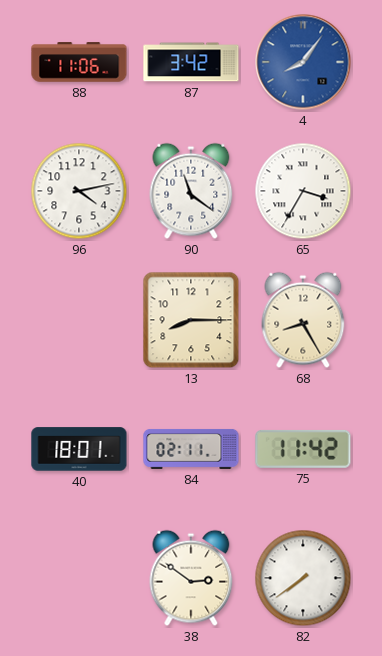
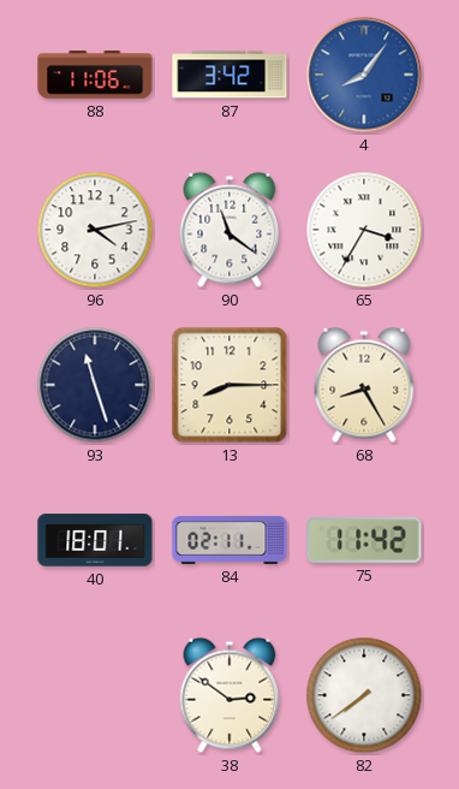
93: none -> 11:27
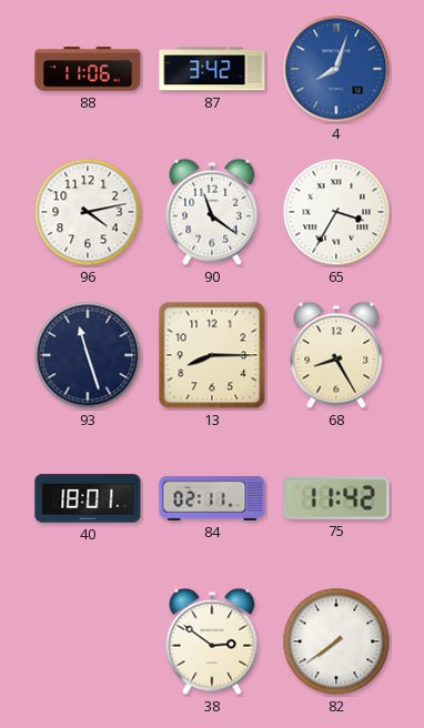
4: 8:06 -> 8:03
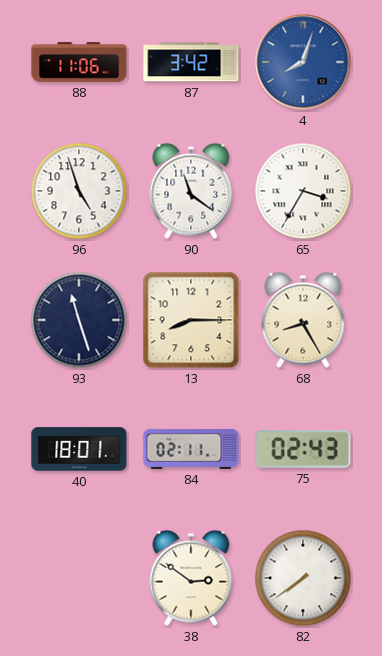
96: 4:13 -> 4:57
75: 11:42 -> 02:43
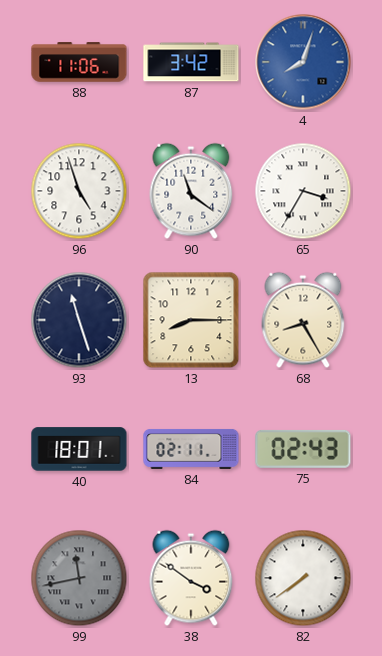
99: none -> 11:43
38: 2:51 -> 3:51
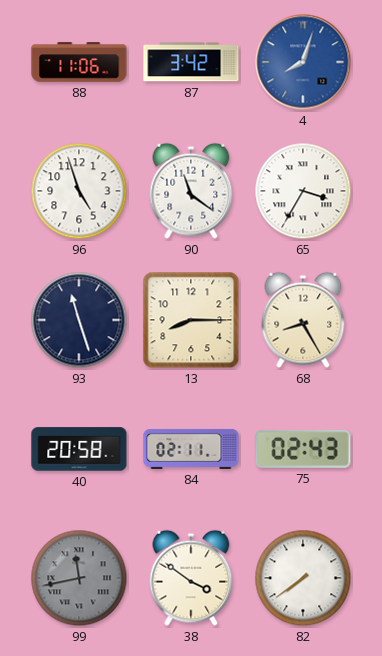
40: 18:01 -> 20:58
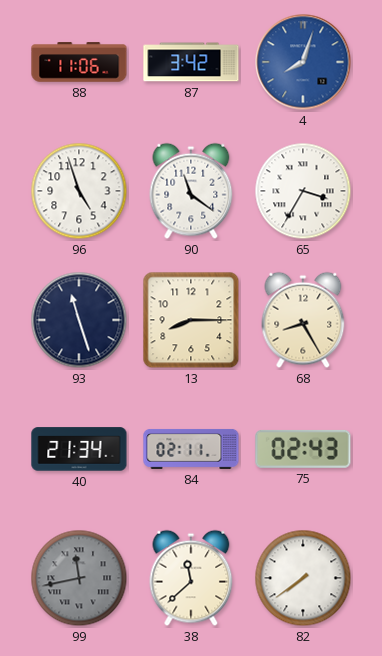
40: 20:58 -> 21:34
38: 3:51 -> 11:38
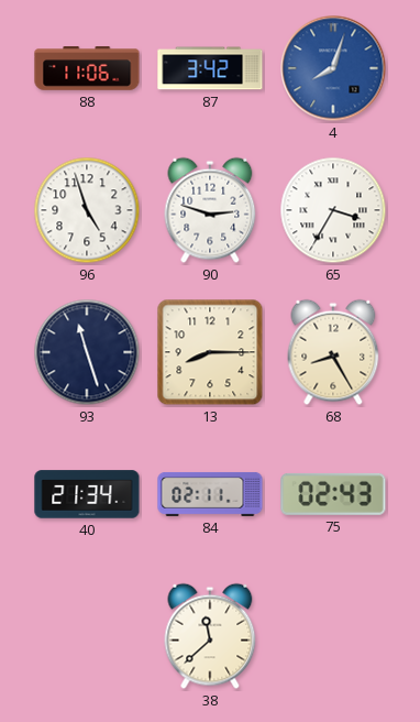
90: 11:21 -> 2:48
99: 11:43 -> none
82: 7:39 -> none
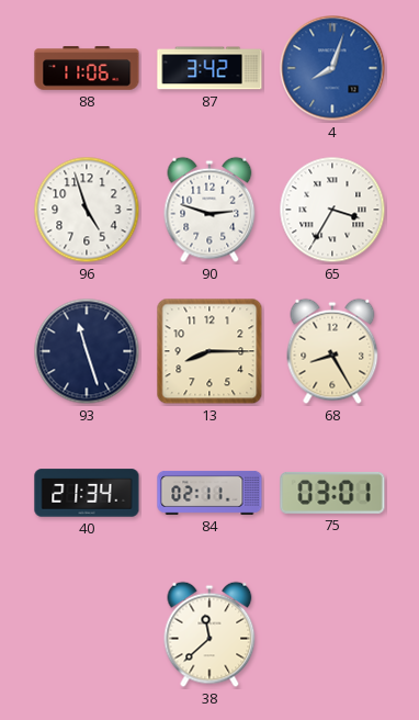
75: 02:43 -> 03:01
